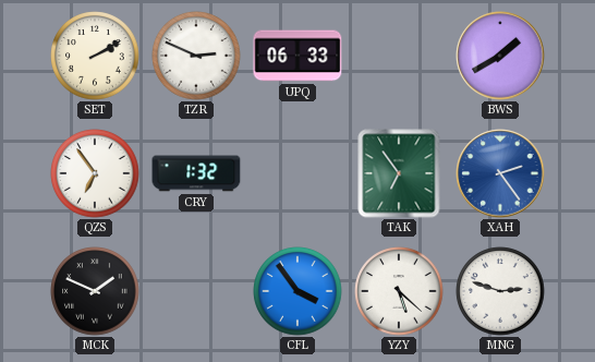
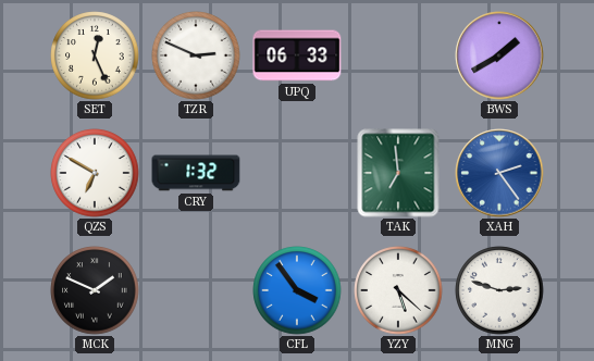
SET: 2:10 -> 12:26
QZS: 6:54 -> 6:50
TAK: 6:54 -> 6:59
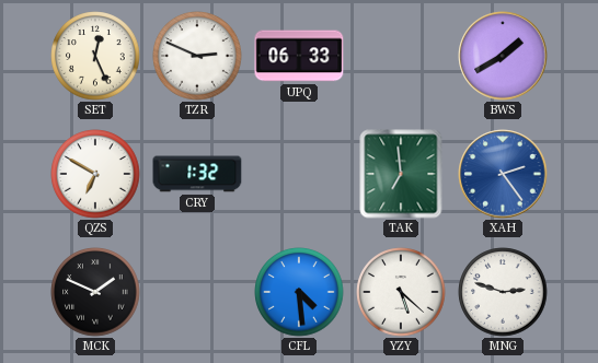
CFL: 3:54 -> 4:29
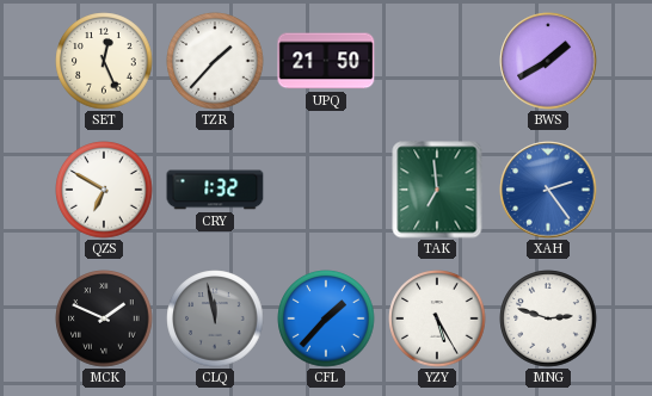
TZR: 2:49 -> 1:37
UPQ: 06:33 -> 21:50
CLQ: none -> 11:58
CFL: 4:29 -> 1:37
YZY: 5:22 -> 5:25
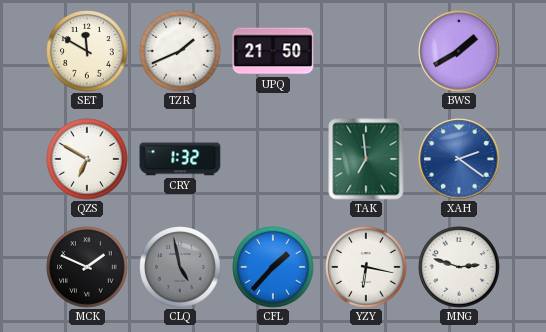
SET: 12:26 -> 11:50
TZR: 1:37 -> 1:41
XAH: 2:24 -> 2:21
CLQ: 11:58 -> 4:58
YZY: 5:25 -> 6:17
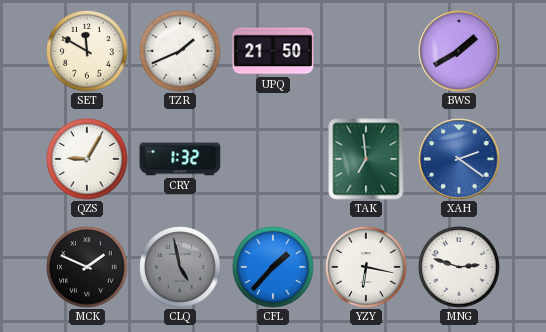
QZS: 6:50 -> 9:05
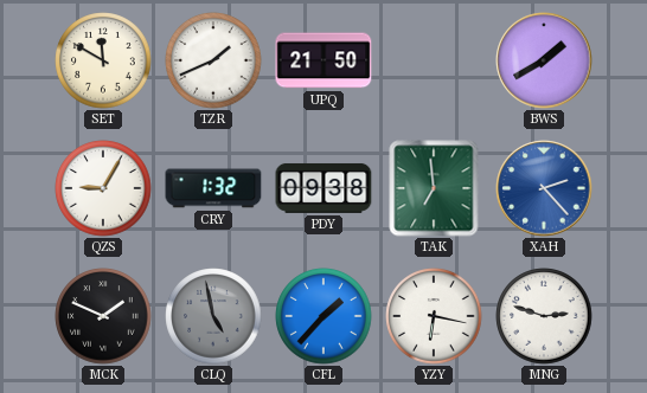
PDY: none -> 09:38
XAH: 2:21 -> 2:23
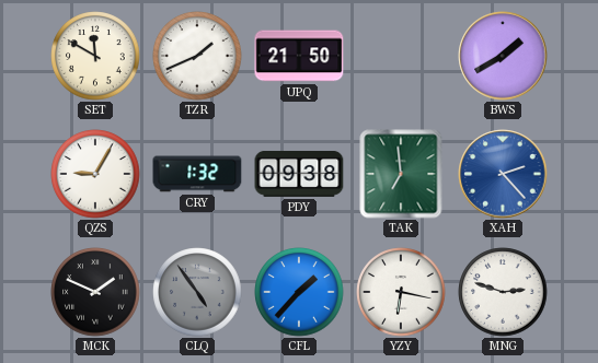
CLQ: 4:58 -> 4:54
